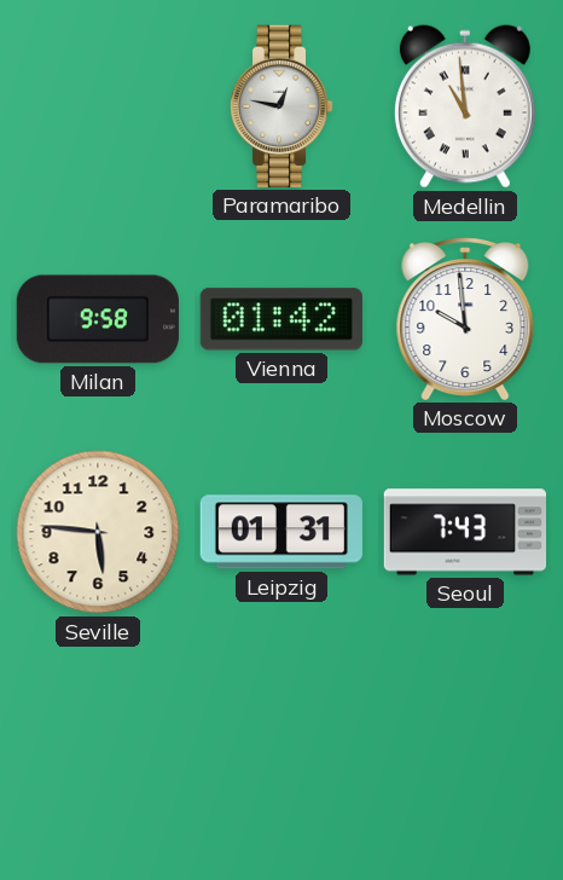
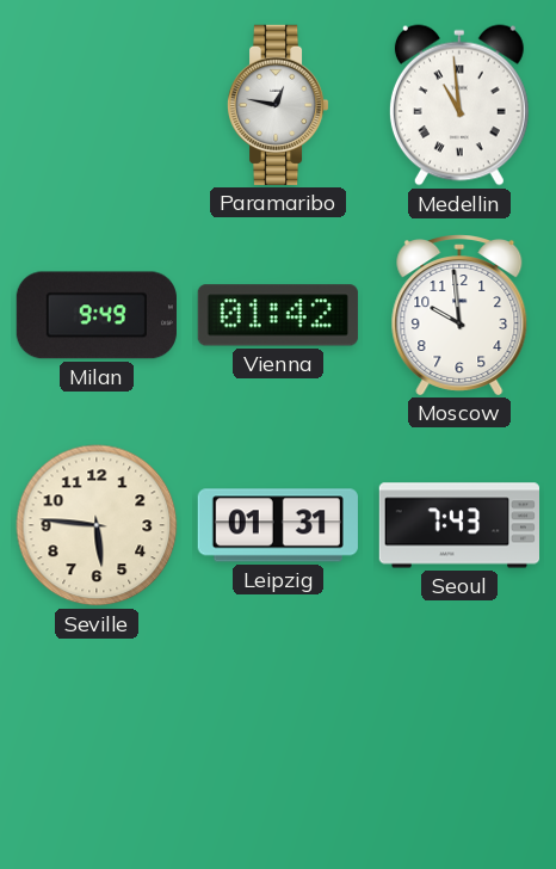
Milan: 9:58 -> 9:49
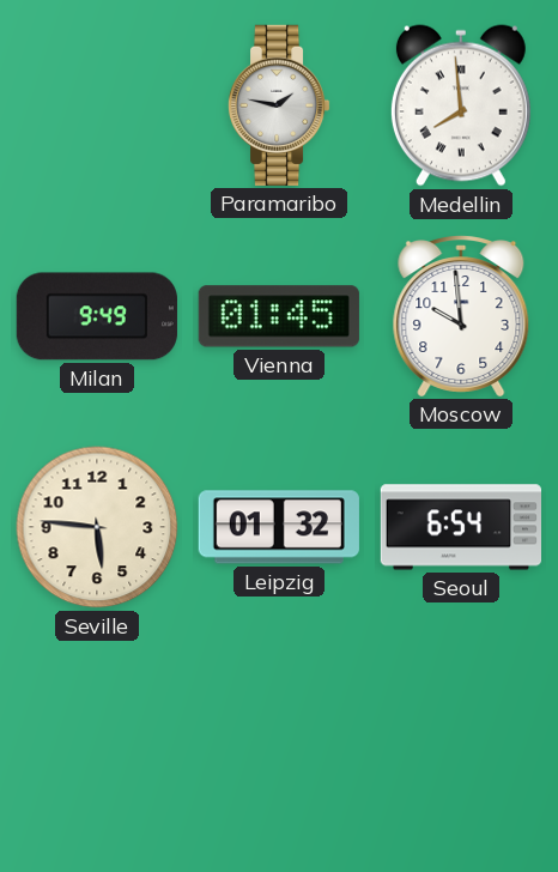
Paramaribo: 12:47 -> 1:47
Medellin: 10:59 -> 7:59
Vienna: 01:42 -> 01:45
Leipzig: 01:31 -> 01:32
Seoul: 7:43 -> 6:54
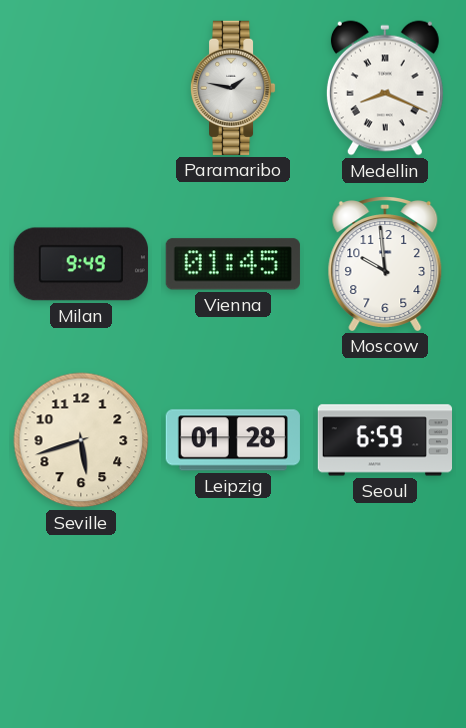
Medellin: 7:59 -> 8:19
Seville: 5:46 -> 5:42
Leipzig: 01:32 -> 01:28
Seoul: 6:54 -> 6:59
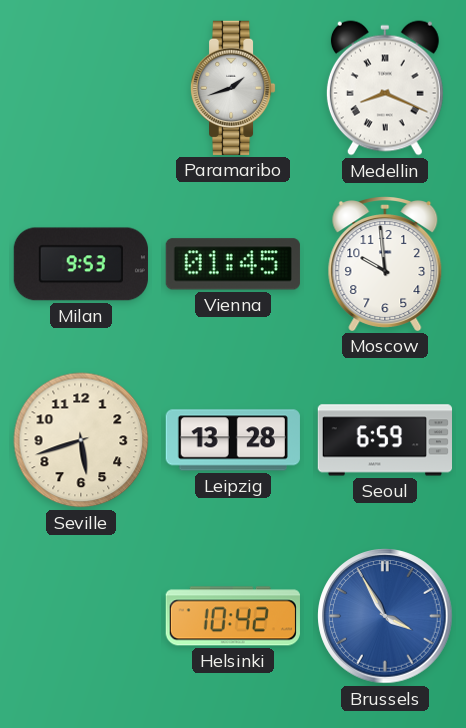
Paramaribo: 1:47 -> 1:42
Milan: 9:49 -> 9:53
Leipzig: 01:28 -> 13:28
Helsinki: none -> 10:42
Brussels: none -> 3:55
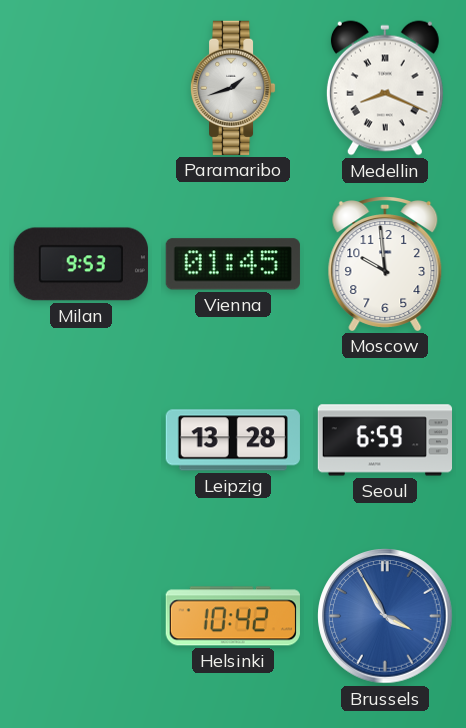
Seville: 5:42 -> none
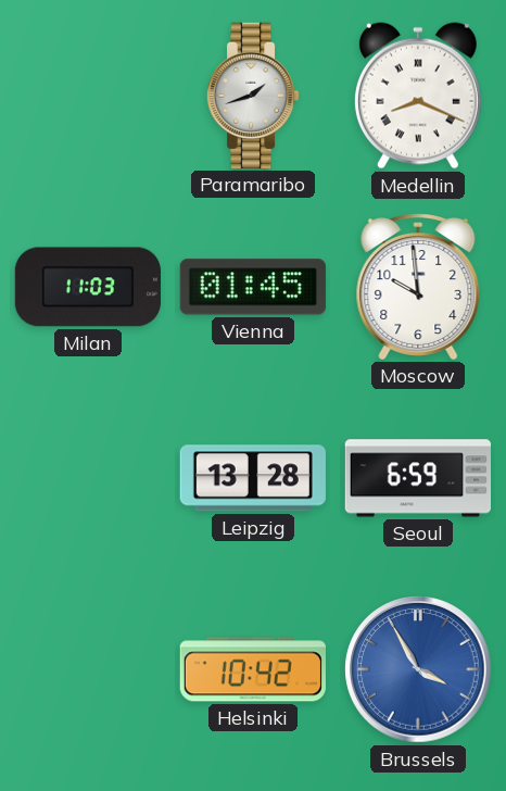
Milan: 9:53 -> 11:03
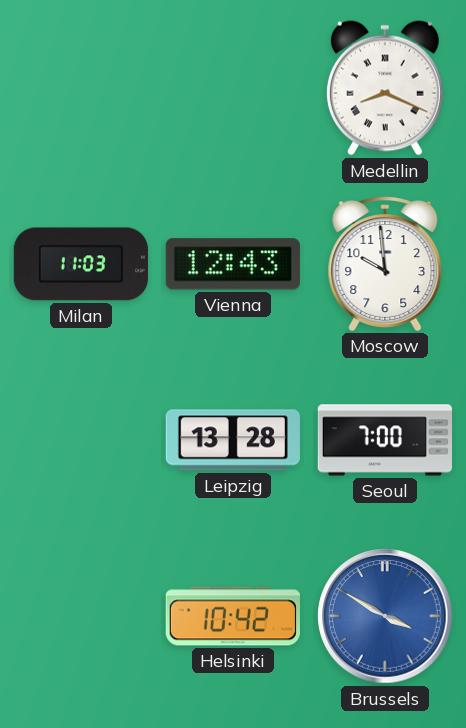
Paramaribo: 1:42 -> none
Vienna: 01:45 -> 12:43
Seoul: 6:59 -> 7:00
Brussels: 3:55 -> 3:50
